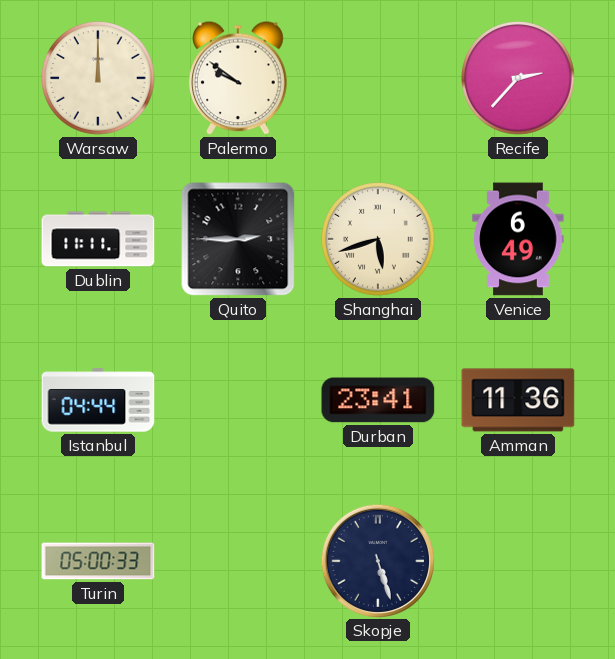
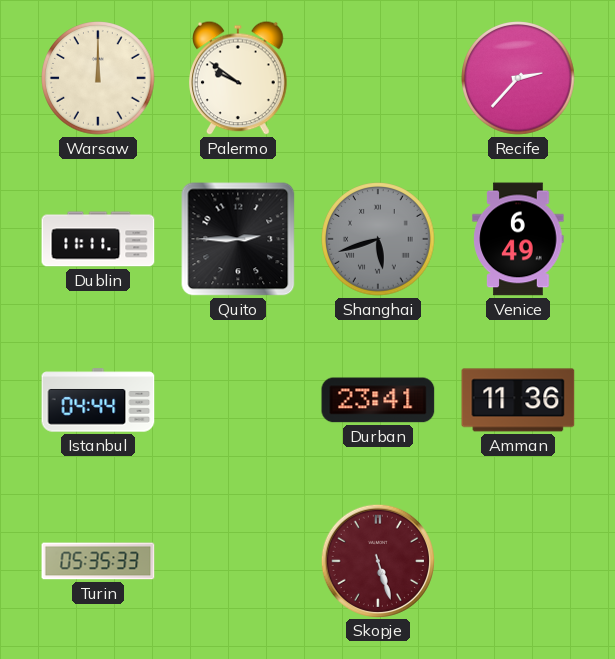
Shanghai dial: cream -> grey
Turin: 05:00 -> 05:35
Skopje dial: navy -> burgundy
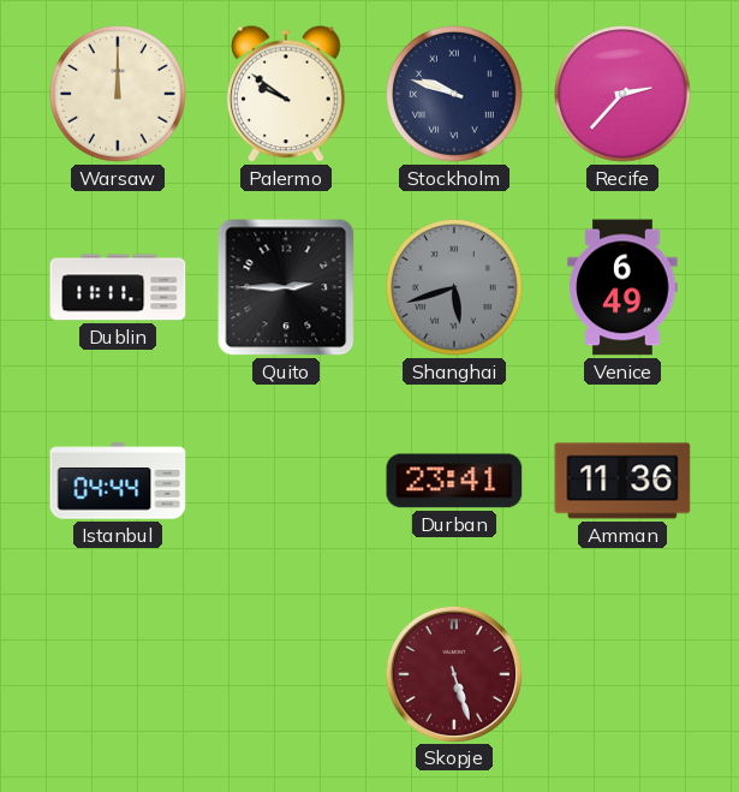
Stockholm: none -> 9:48
Turin: 05:35 -> none
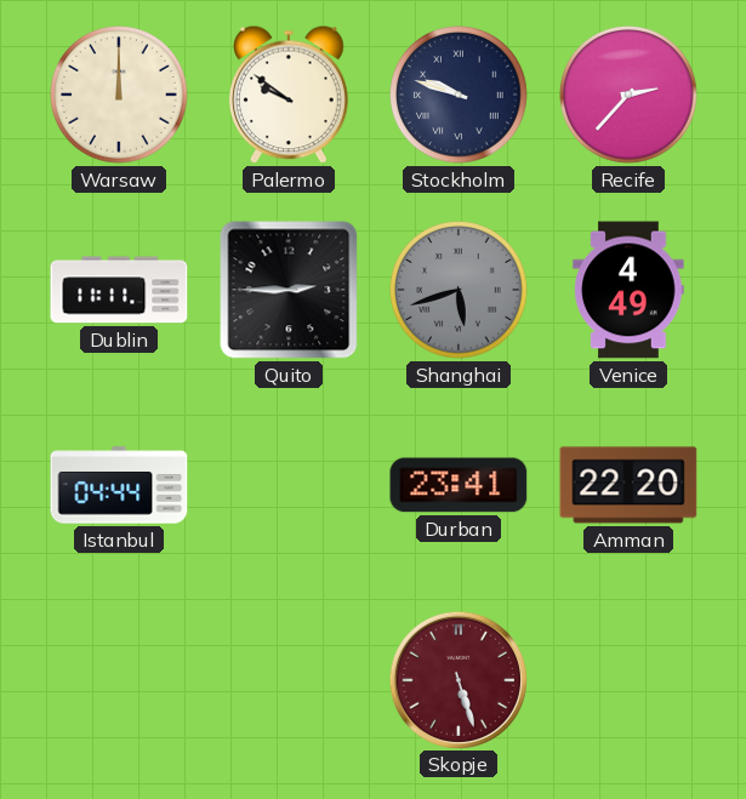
Venice: 6:49 -> 4:49
Amman: 11:36 -> 22:20
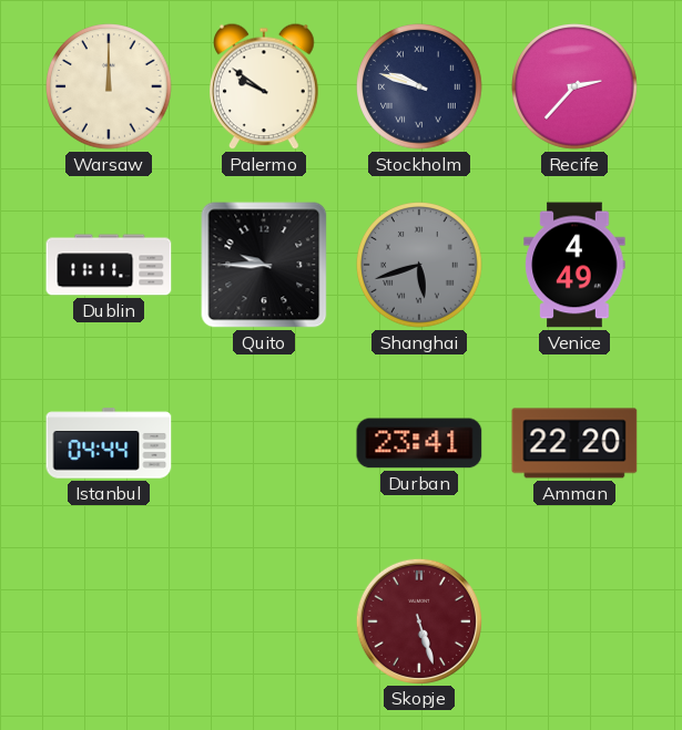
Quito: 2:45 -> 9:45
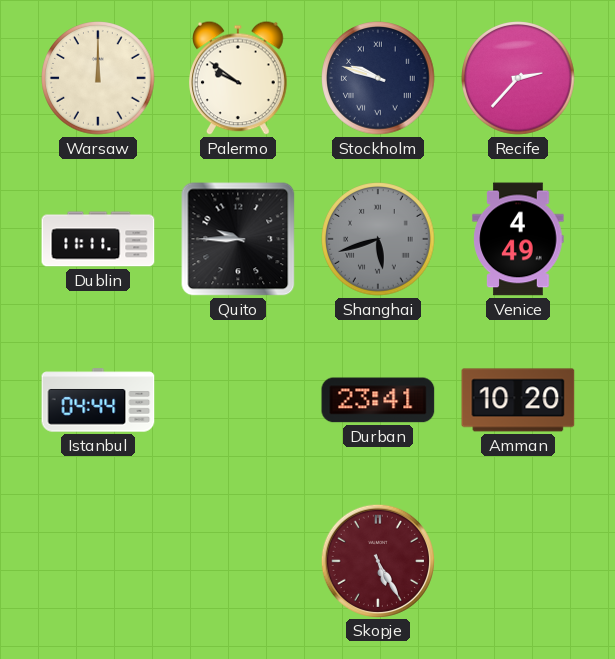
Amman: 22:20 -> 10:20
Skopje: 5:27 -> 5:25
